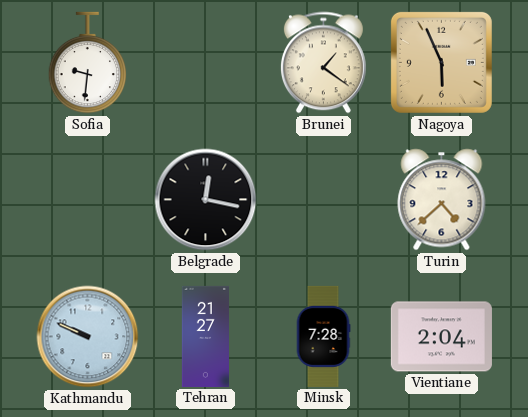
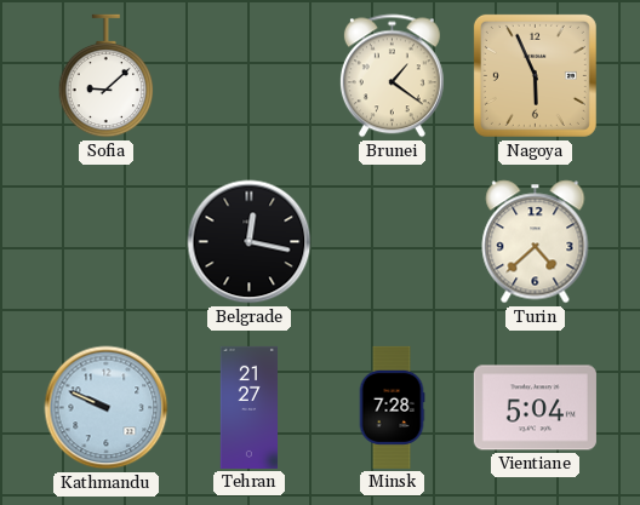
Sofia: 9:31 -> 9:08
Vientiane: 2:04 -> 5:04
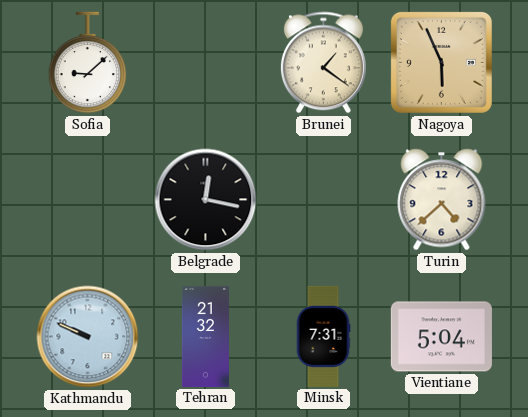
Tehran: 21:27 -> 21:32
Minsk: 7:28 -> 7:31
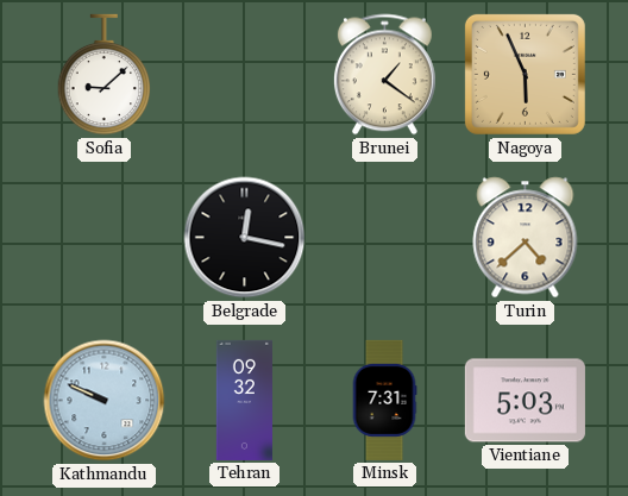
Tehran: 21:32 -> 09:32
Vientiane: 5:04 -> 5:03
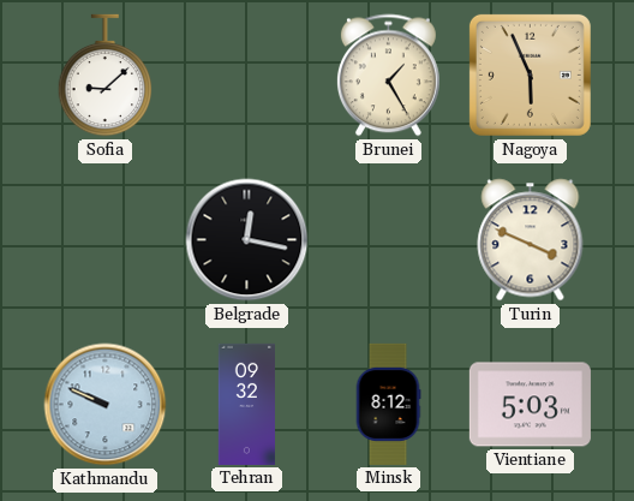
Brunei: 1:21 -> 1:25
Turin: 4:38 -> 3:49
Minsk: 7:31 -> 8:12
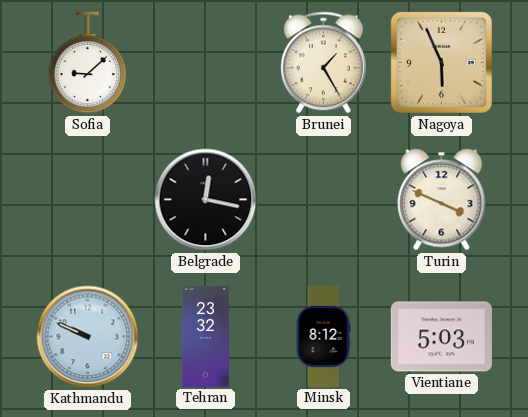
Tehran: 09:32 -> 23:32
